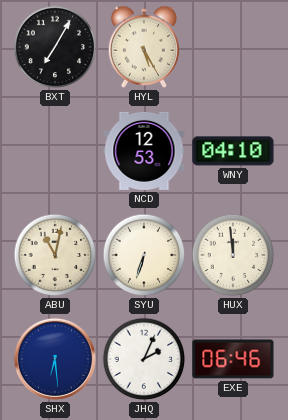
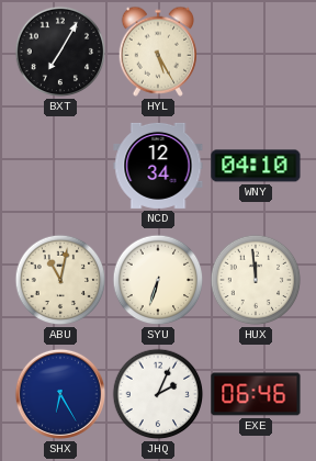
NCD: 12:53 -> 12:34
SHX: 6:29 -> 6:25
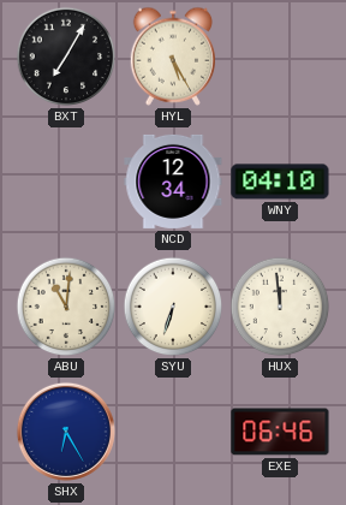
ABU: 11:02 -> 11:01
JHQ: 2:04 -> none
